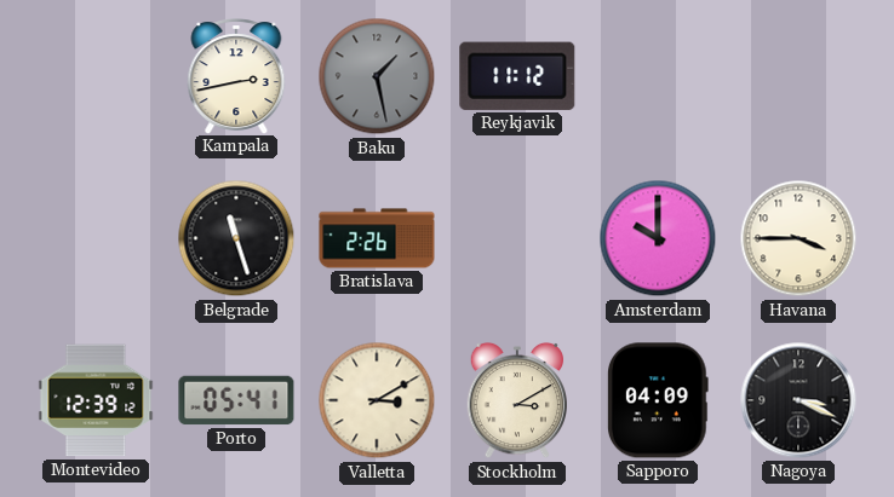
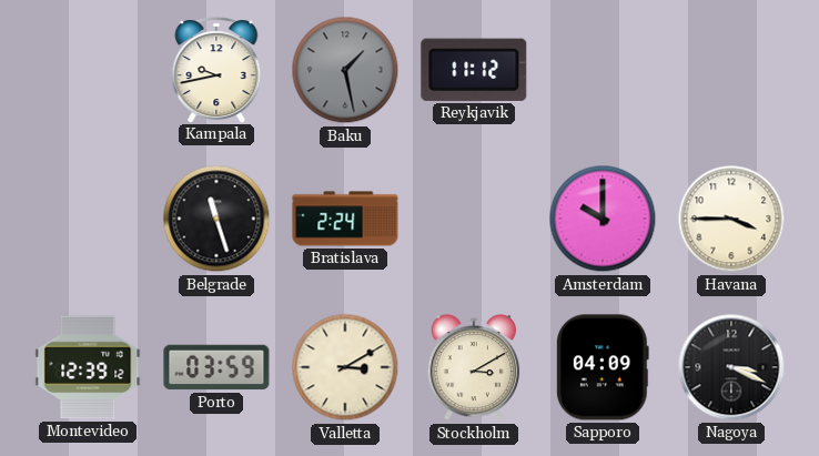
Kampala: 2:43 -> 9:43
Bratislava: 2:26 -> 2:24
Porto: 05:41 -> 03:59
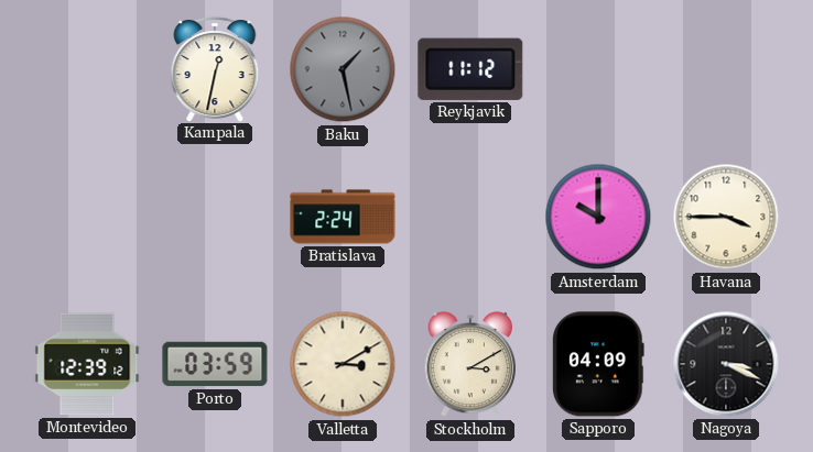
Kampala: 9:43 -> 12:32
Belgrade: 11:27 -> none
